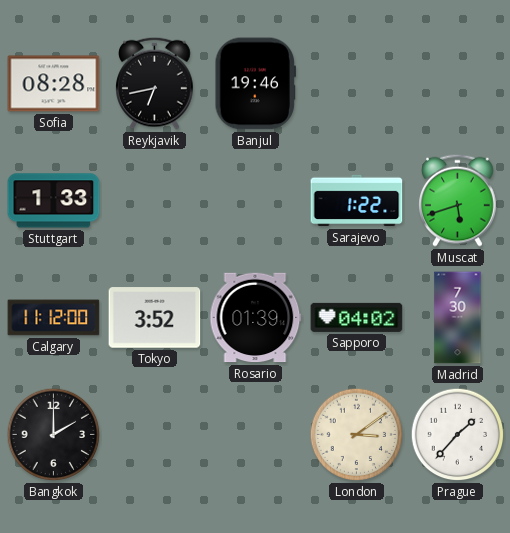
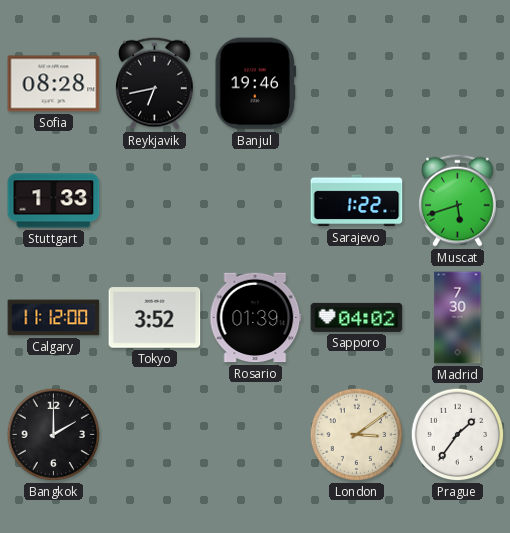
Prague: 1:37 -> 1:36
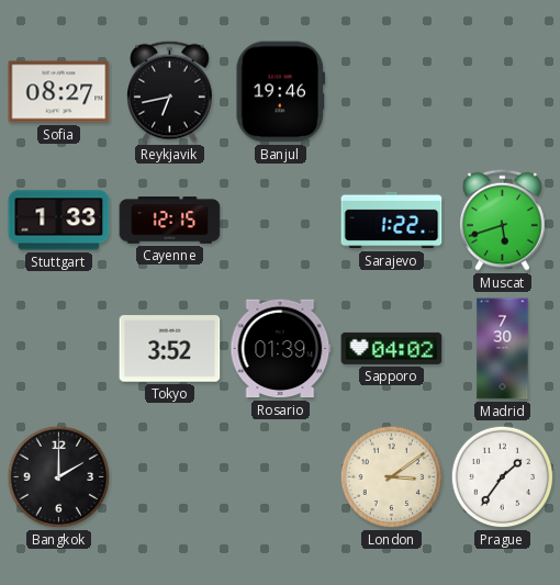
Sofia: 08:28 -> 08:27
Cayenne: none -> 12:15
Calgary: 11:12 -> none
